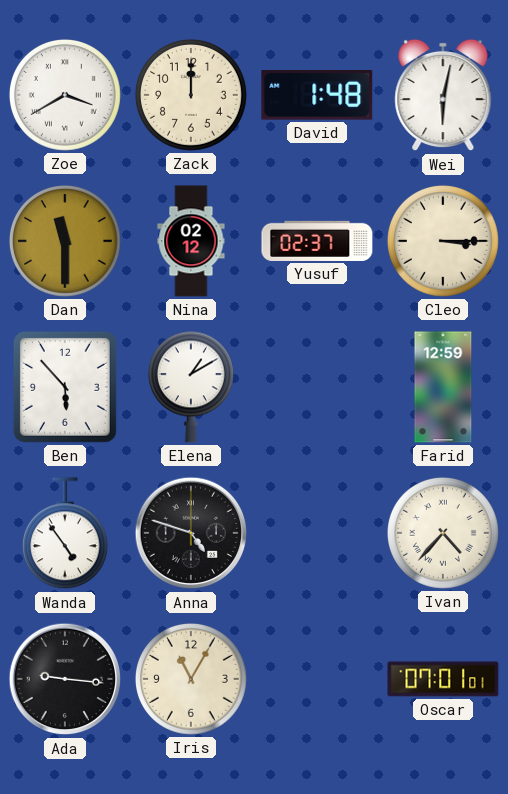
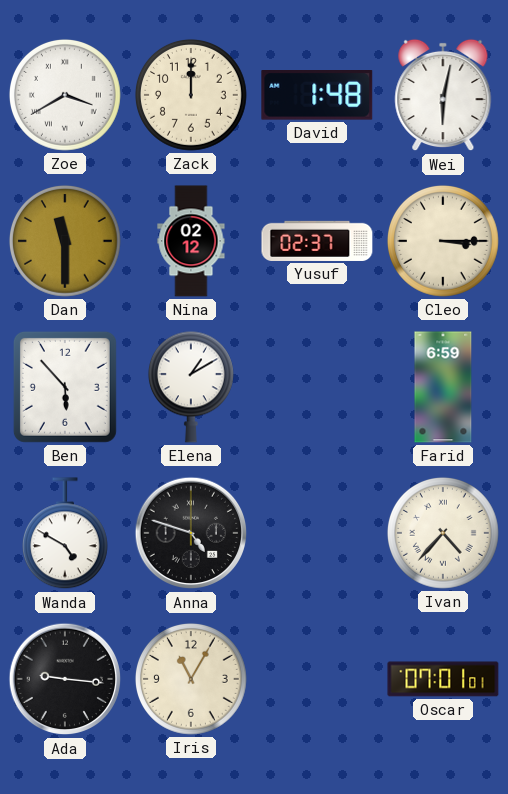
Farid: 12:59 -> 6:59
Wanda: 4:54 -> 4:50
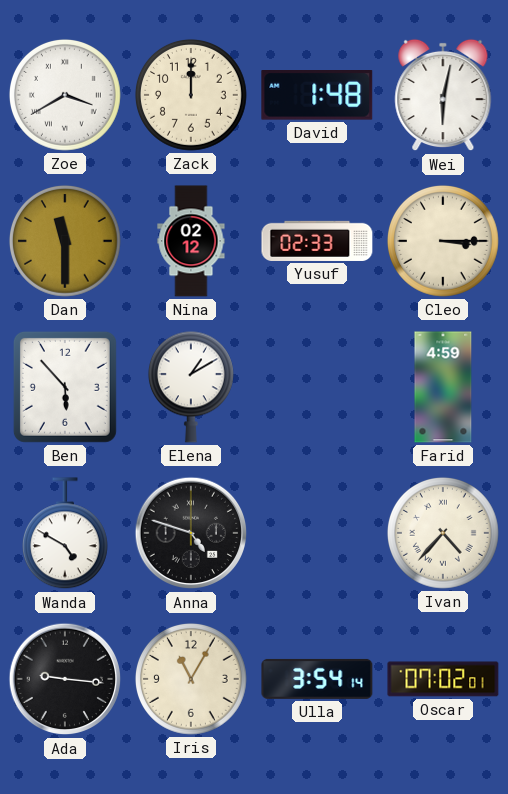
Yusuf: 02:37 -> 02:33
Farid: 6:59 -> 4:59
Ulla: none -> 3:54
Oscar: 07:01 -> 07:02
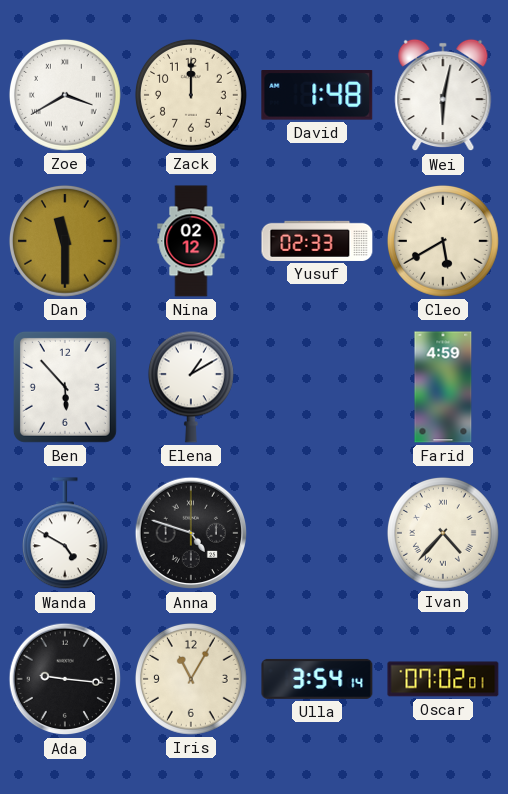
Cleo: 3:15 -> 5:40
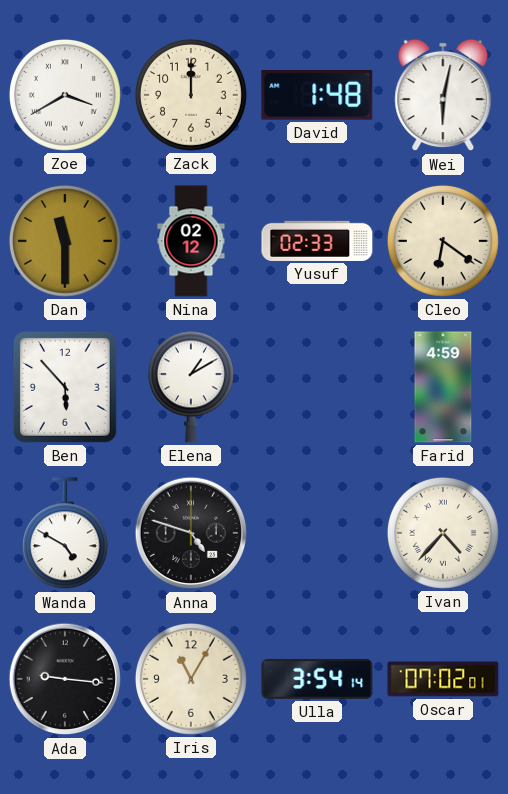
Cleo: 5:40 -> 6:21
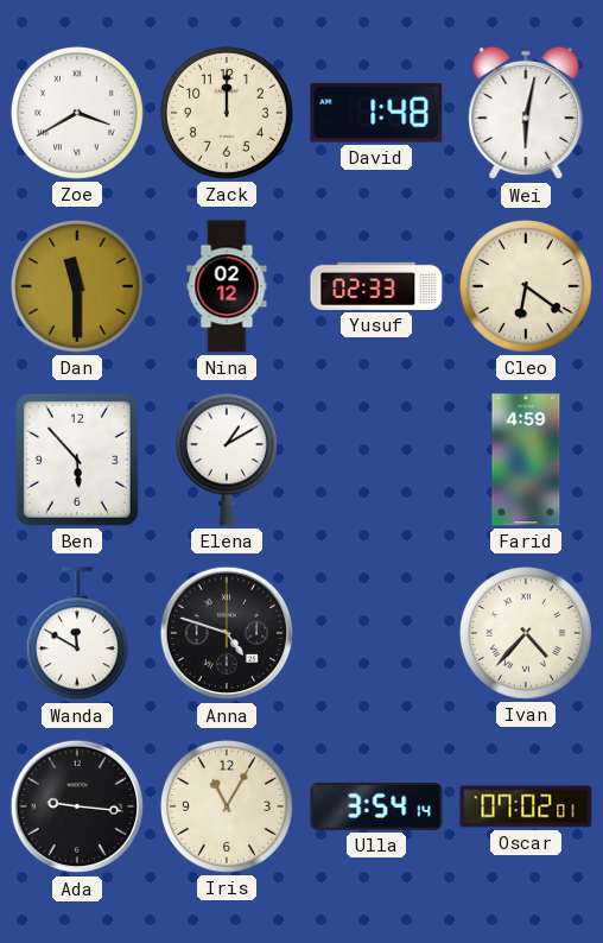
Wanda: 4:50 -> 11:50
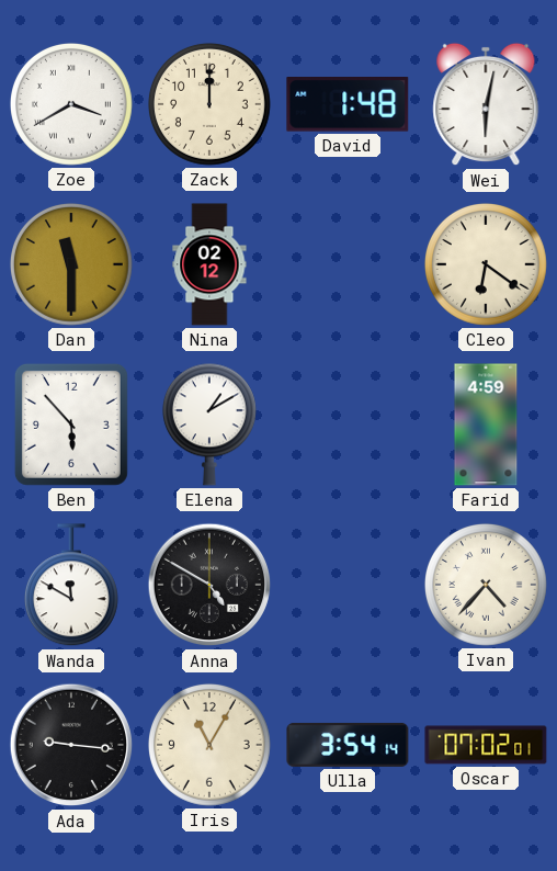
Yusuf: 02:33 -> none
Anna: 4:48 -> 4:50
